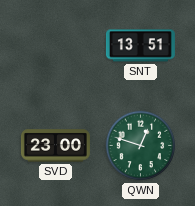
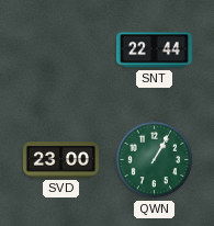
SNT: 13:51 -> 22:44
QWN: 12:48 -> 1:05
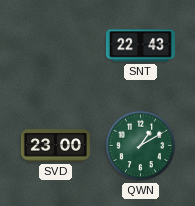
SNT: 22:44 -> 22:43
QWN: 1:05 -> 1:10
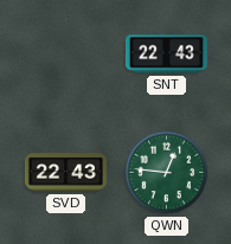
SVD: 23:00 -> 22:43
QWN: 1:10 -> 12:46
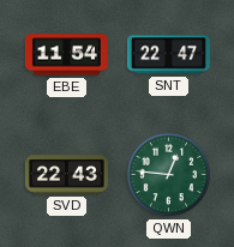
EBE: none -> 11:54
SNT: 22:43 -> 22:47
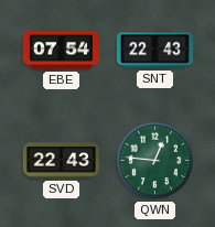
EBE: 11:54 -> 07:54
SNT: 22:47 -> 22:43
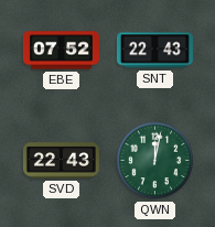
EBE: 07:54 -> 07:52
QWN: 12:46 -> 12:02
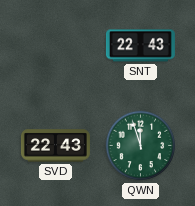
EBE: 07:52 -> none
QWN: 12:02 -> 11:57
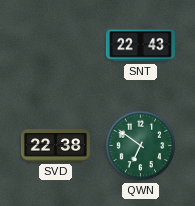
SVD: 22:43 -> 22:38
QWN: 11:57 -> 6:51
